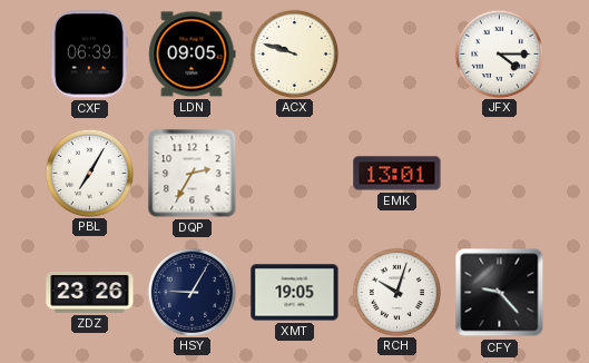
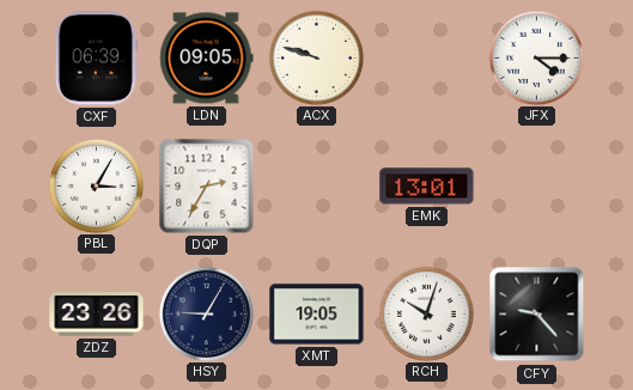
PBL: 7:05 -> 3:05
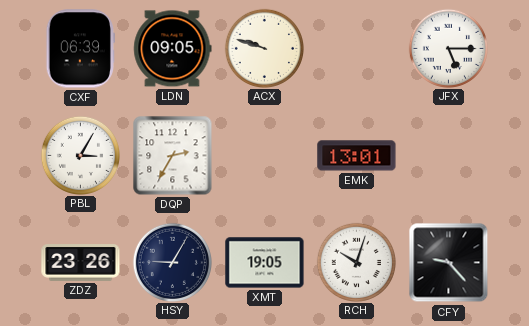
JFX: 4:15 -> 5:15
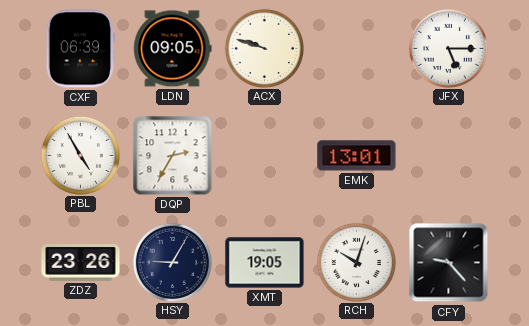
PBL: 3:05 -> 4:55
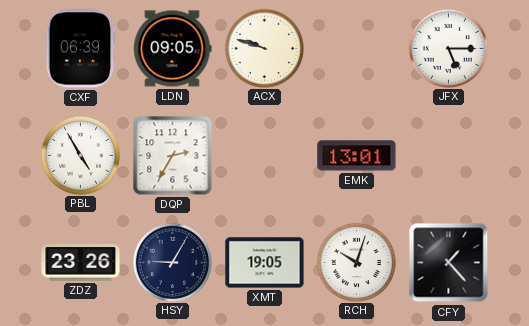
CFY: 9:23 -> 1:23
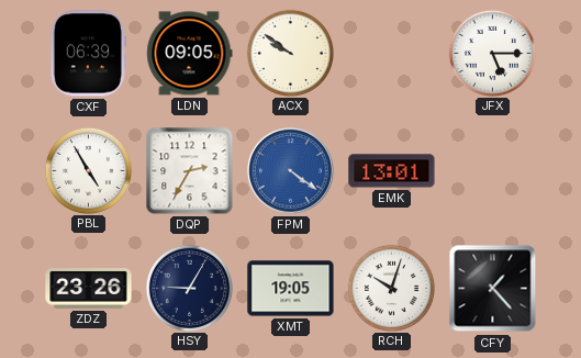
ACX: 9:48 -> 9:51
FPM: none -> 4:21
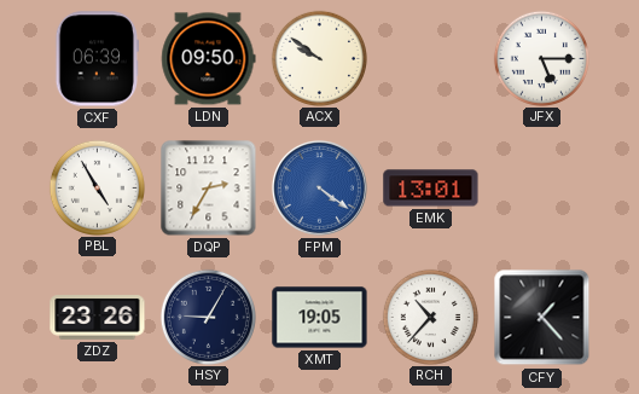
LDN: 09:05 -> 09:50
RCH: 10:03 -> 10:37
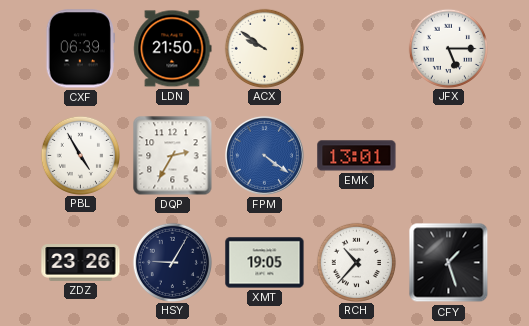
LDN: 09:50 -> 21:50
CFY: 1:23 -> 1:27
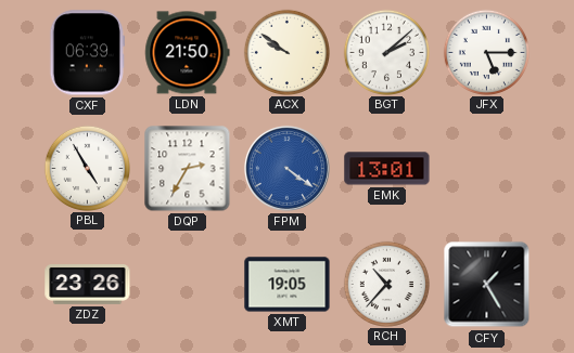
BGT: none -> 2:08
HSY: 9:05 -> none
CFY: 1:27 -> 1:25
